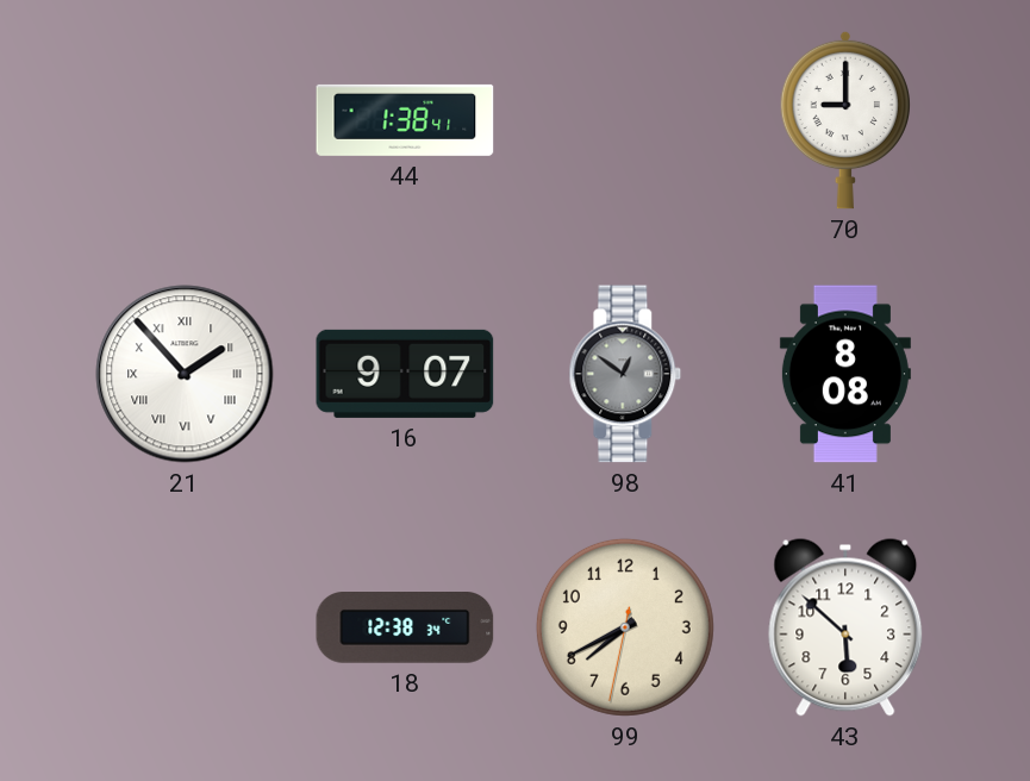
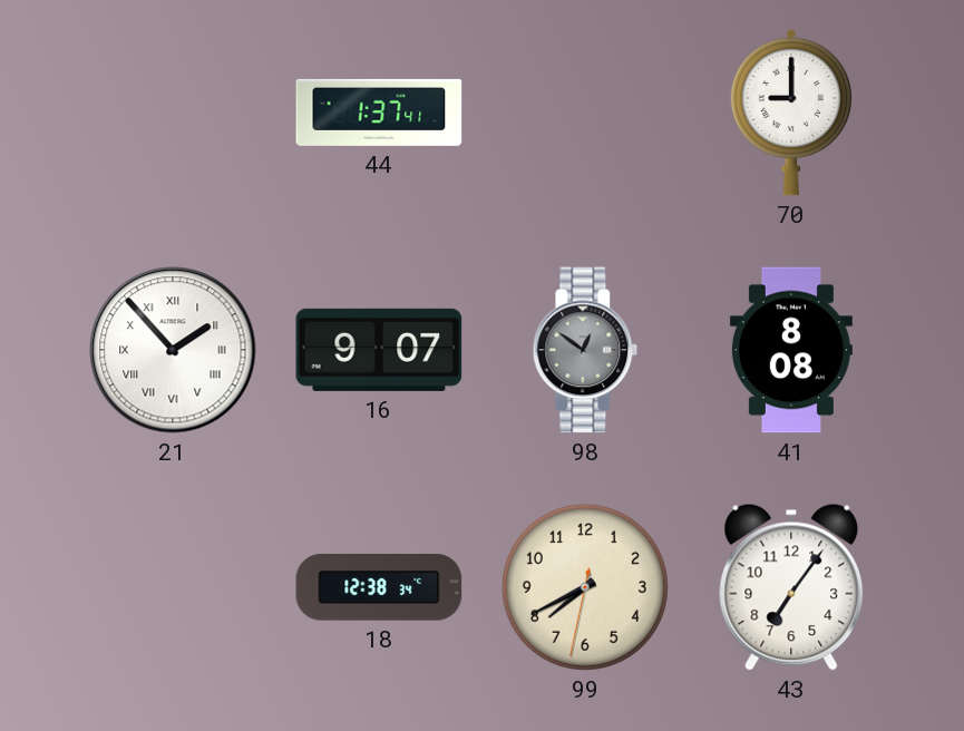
44: 1:38 -> 1:37
43: 5:52 -> 7:06
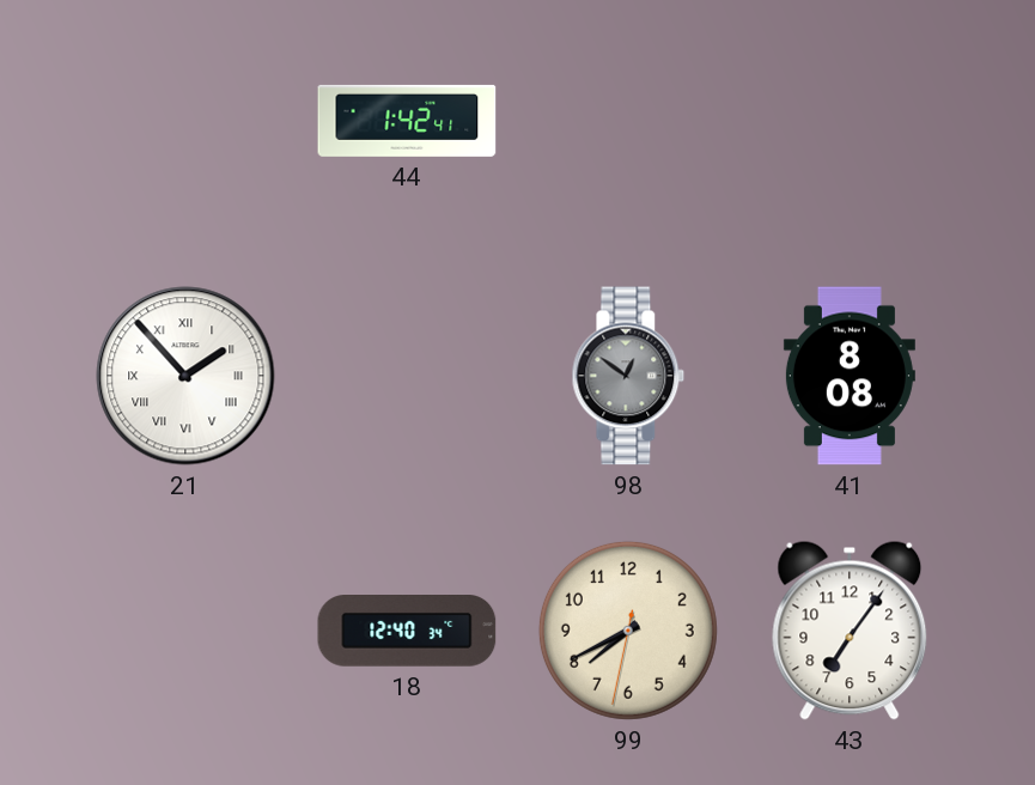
44: 1:37 -> 1:42
70: 9:00 -> none
16: 9:07 -> none
18: 12:38 -> 12:40
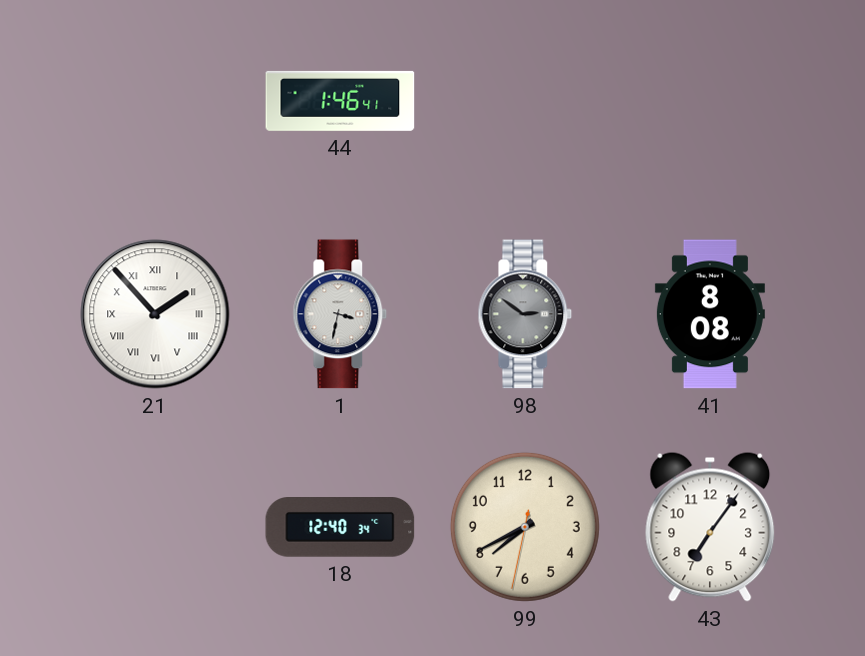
44: 1:42 -> 1:46
1: none -> 3:32
98: 12:51 -> 2:51
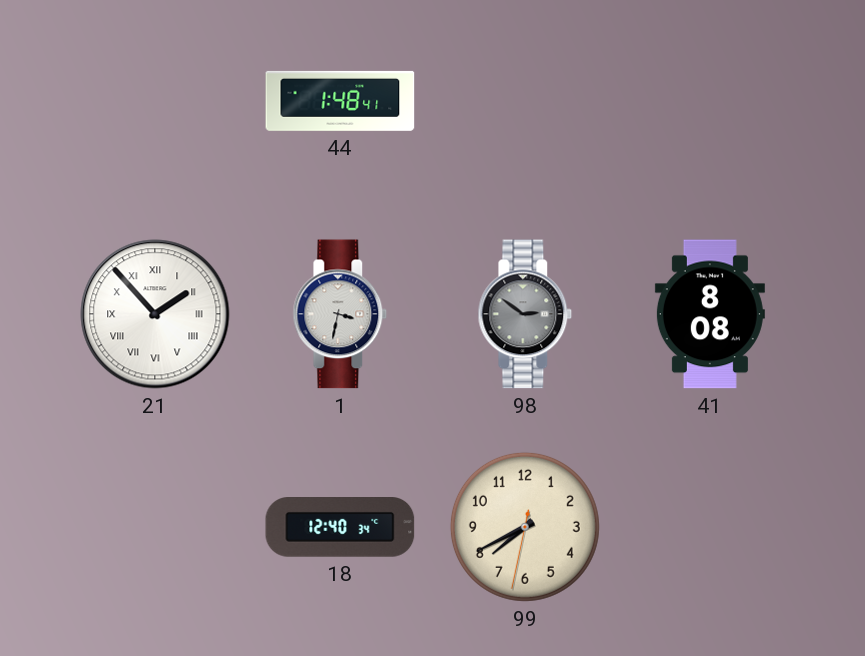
44: 1:46 -> 1:48
43: 7:06 -> none
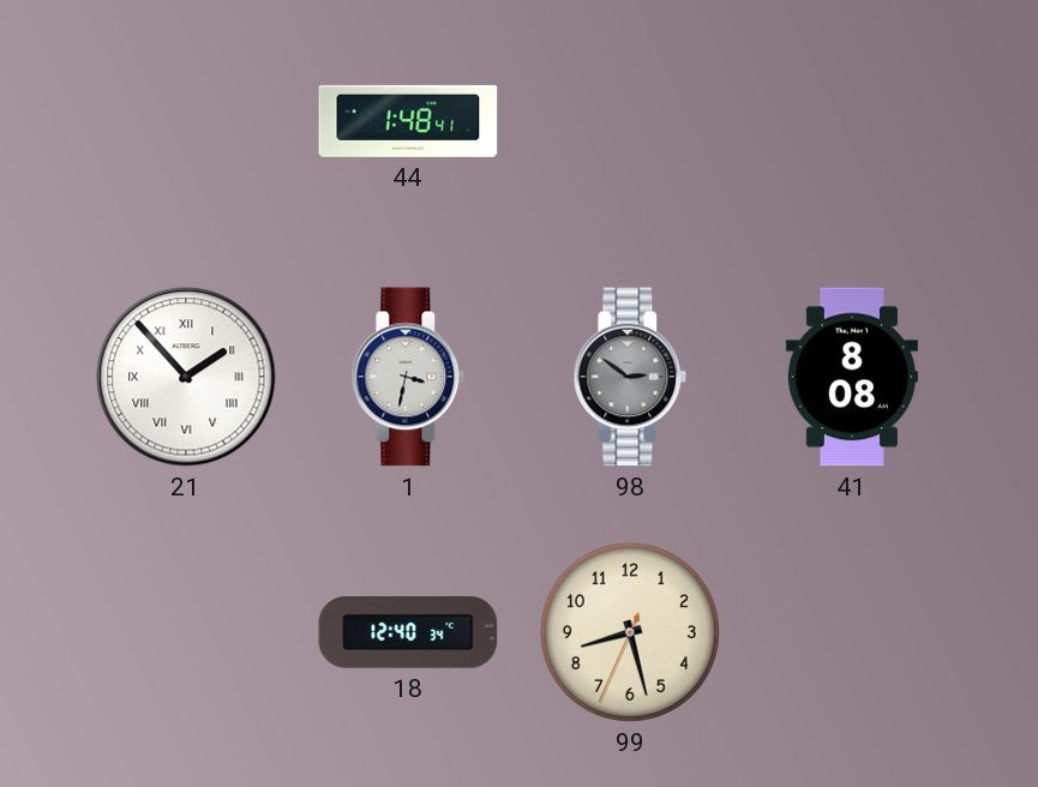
99: 7:40 -> 8:27
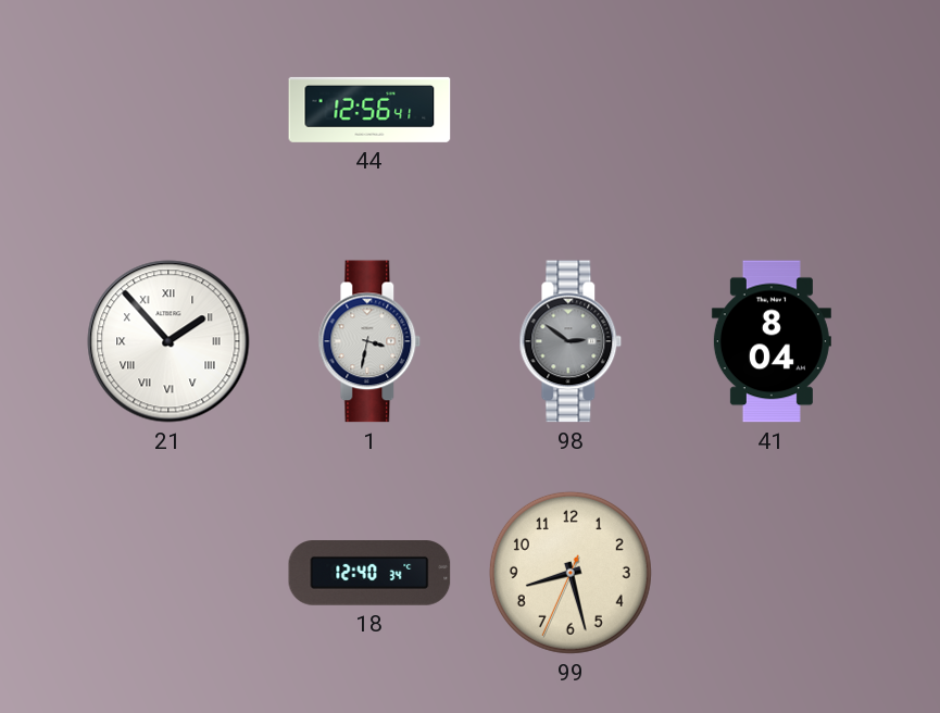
44: 1:48 -> 12:56
41: 8:08 -> 8:04
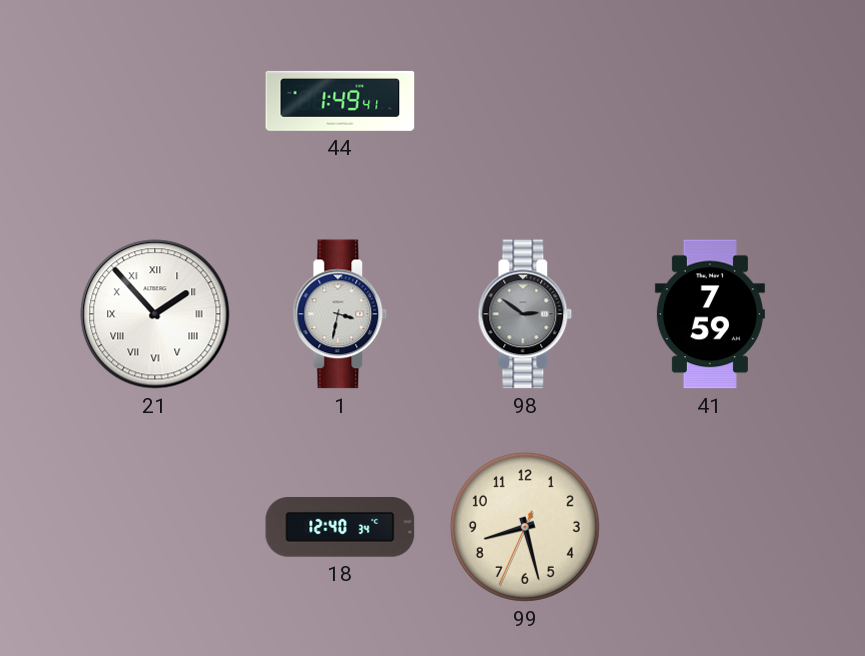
44: 12:56 -> 1:49
41: 8:04 -> 7:59
